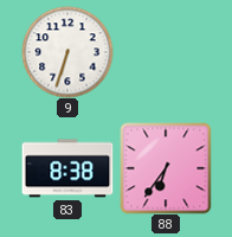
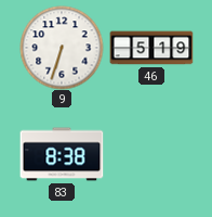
46: none -> 5:19
88: 6:36 -> none
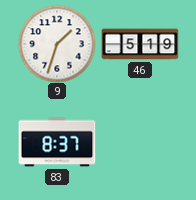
9: 6:33 -> 1:33
83: 8:38 -> 8:37
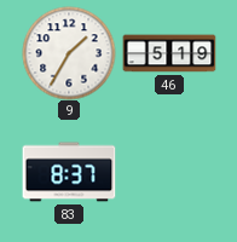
9: 1:33 -> 1:35
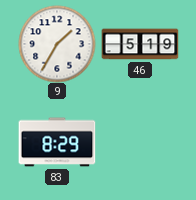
83: 8:37 -> 8:29
